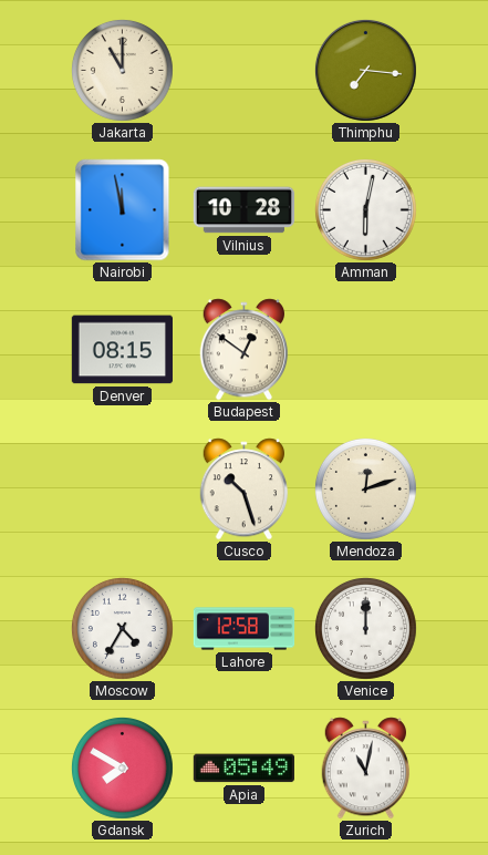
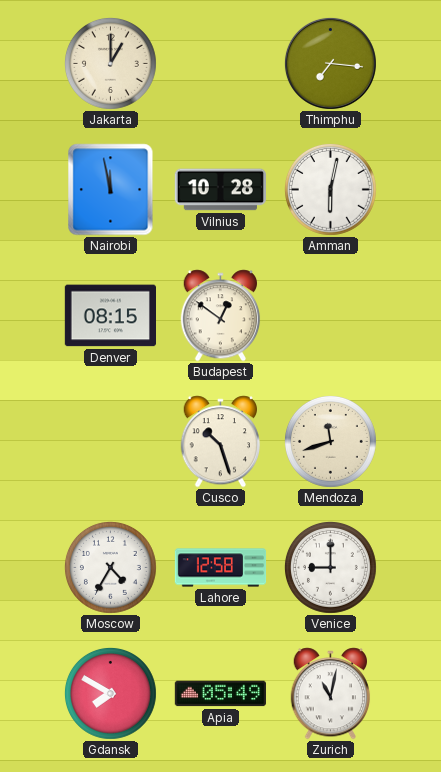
Jakarta: 11:00 -> 1:00
Mendoza: 12:12 -> 11:42
Venice: 12:00 -> 9:00
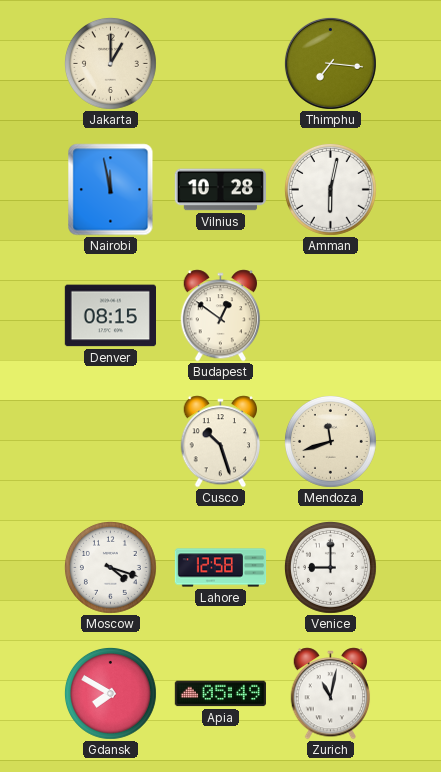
Moscow: 4:35 -> 4:18
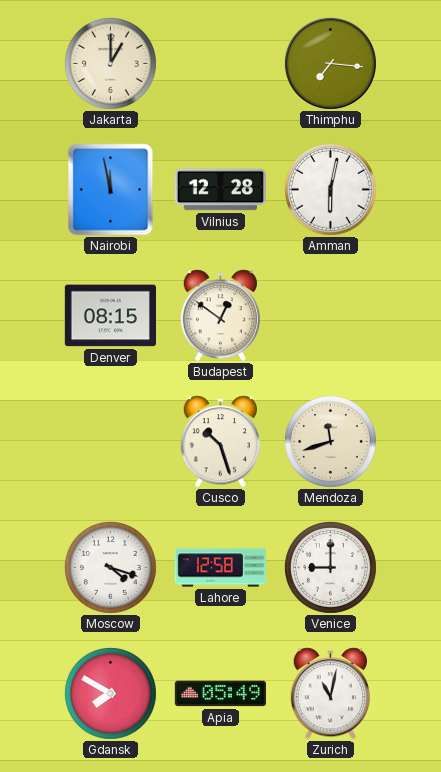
Vilnius: 10:28 -> 12:28
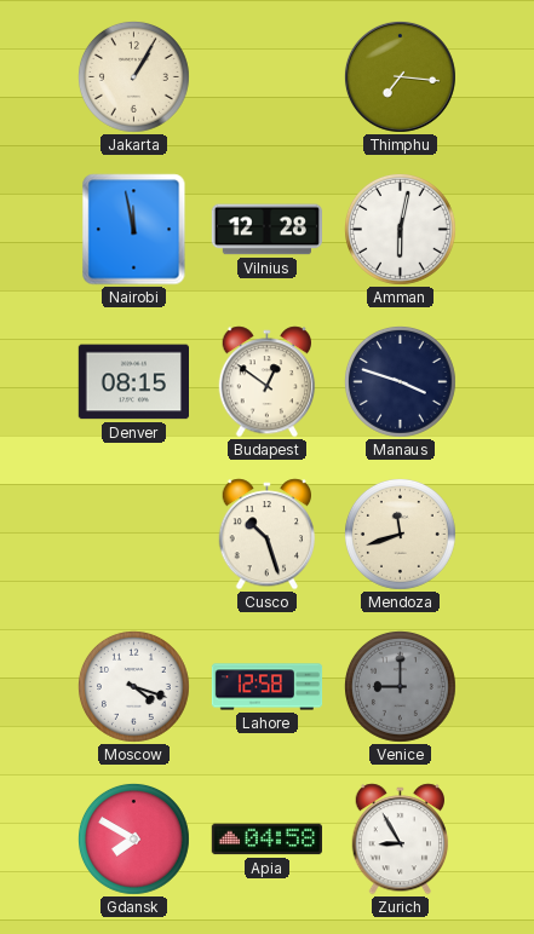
Jakarta: 1:00 -> 1:05
Manaus: none -> 3:48
Venice dial: white -> grey
Apia: 05:49 -> 04:58
Zurich: 11:02 -> 8:55
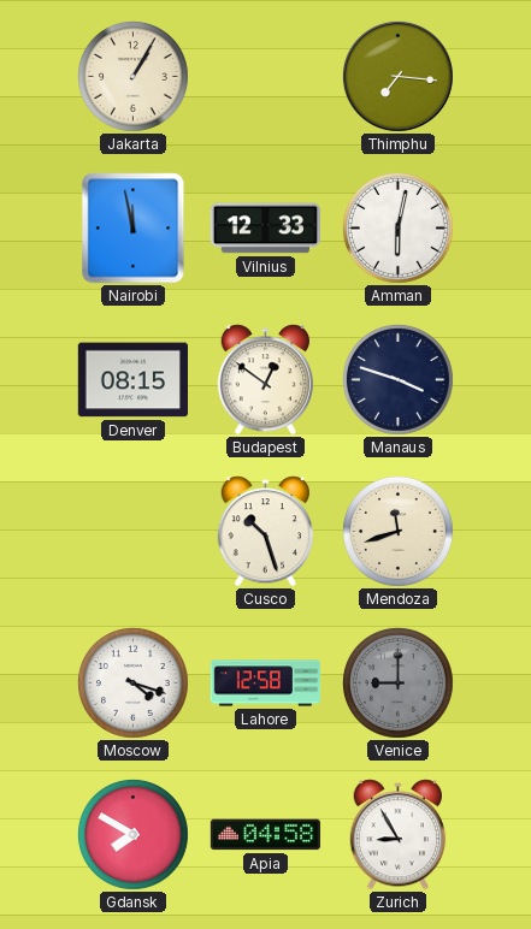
Vilnius: 12:28 -> 12:33
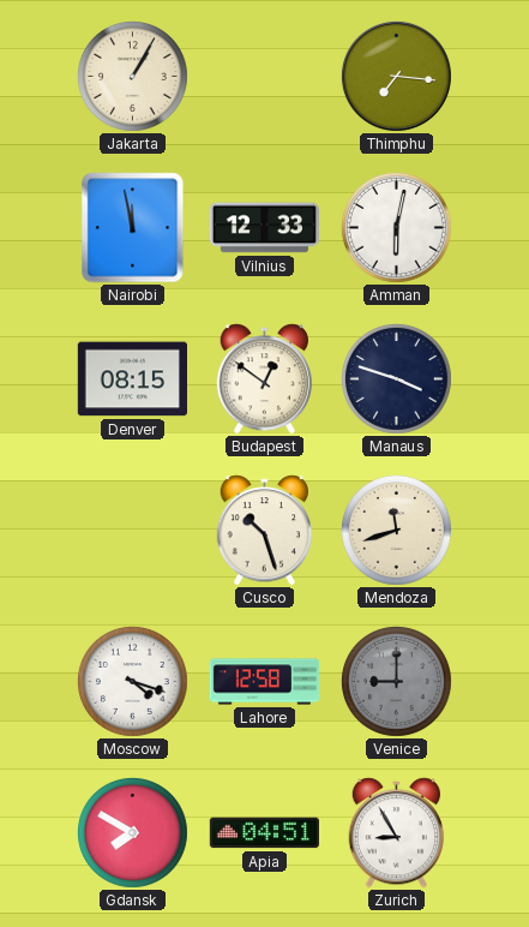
Apia: 04:58 -> 04:51
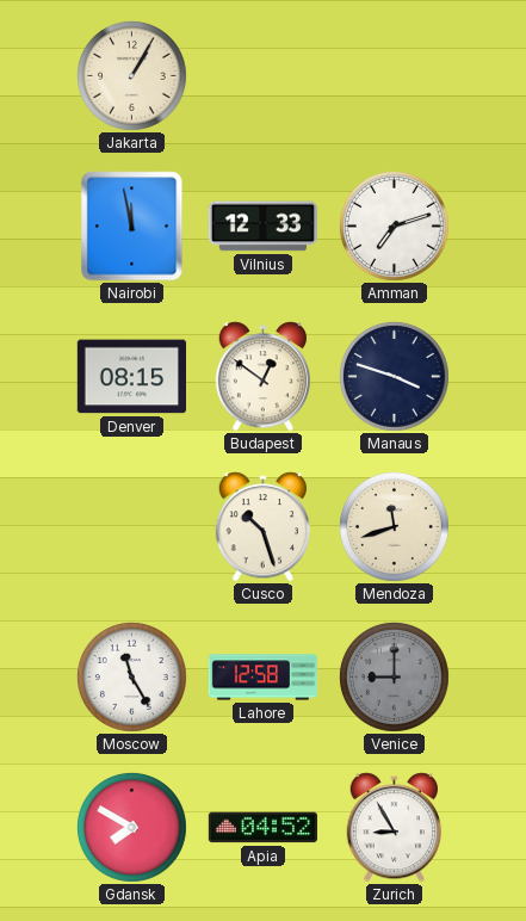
Thimphu: 7:16 -> none
Amman: 6:02 -> 7:12
Moscow: 4:18 -> 11:25
Apia: 04:51 -> 04:52
